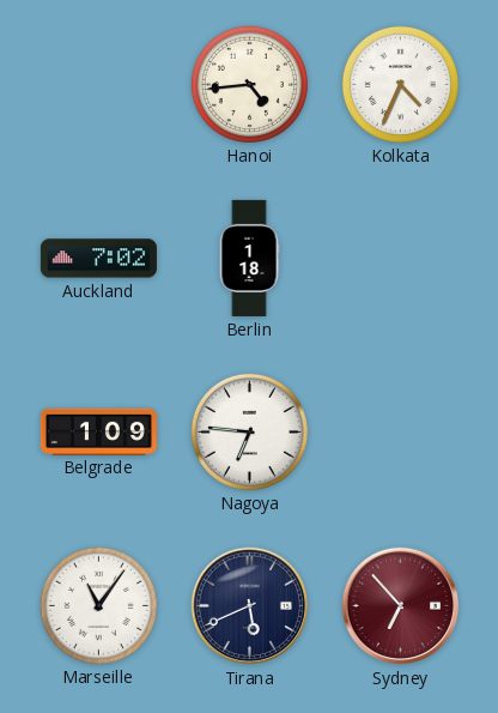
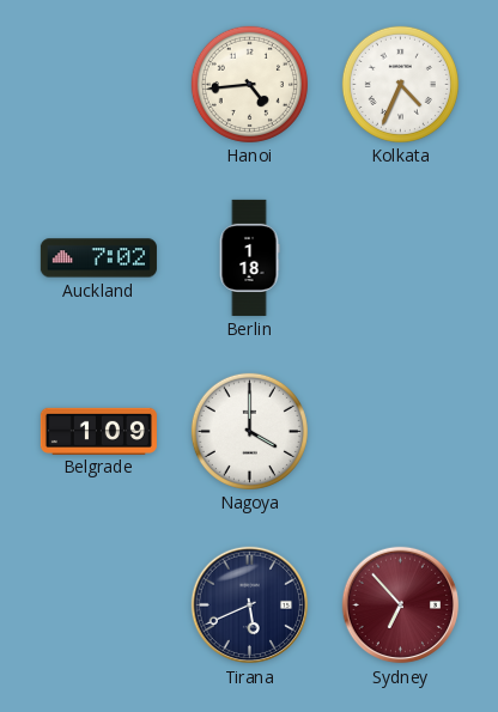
Nagoya: 6:46 -> 4:00
Marseille: 11:06 -> none
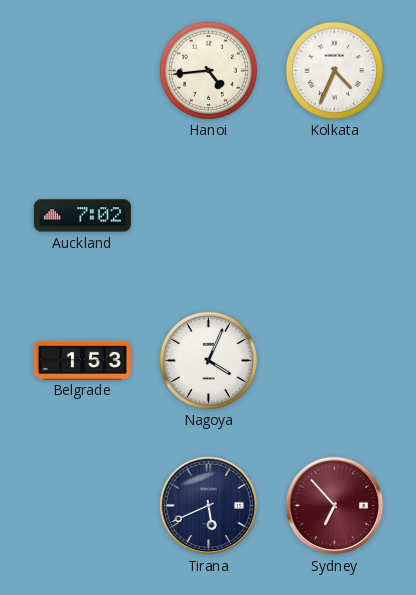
Berlin: 1:18 -> none
Belgrade: 1:09 -> 1:53
Nagoya: 4:00 -> 4:04
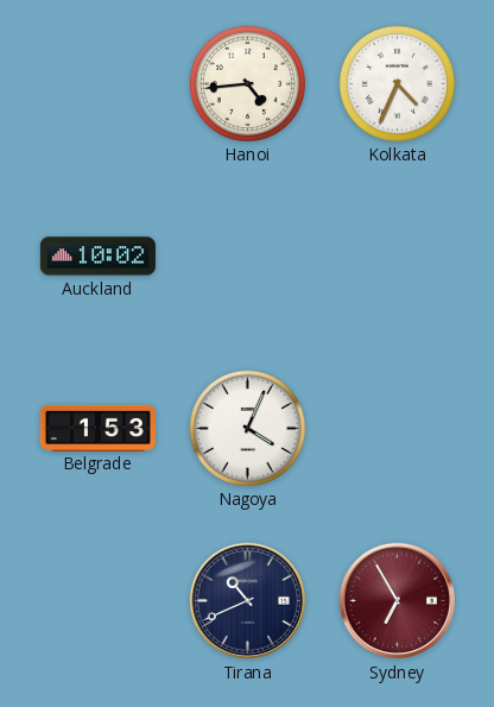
Auckland: 7:02 -> 10:02
Tirana: 5:41 -> 10:41
Sydney: 6:53 -> 6:55
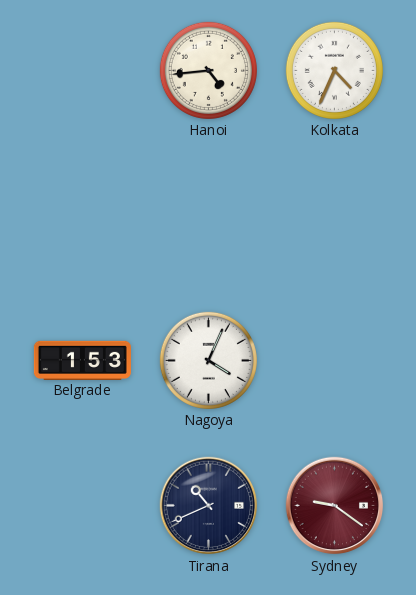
Auckland: 10:02 -> none
Sydney: 6:55 -> 9:21
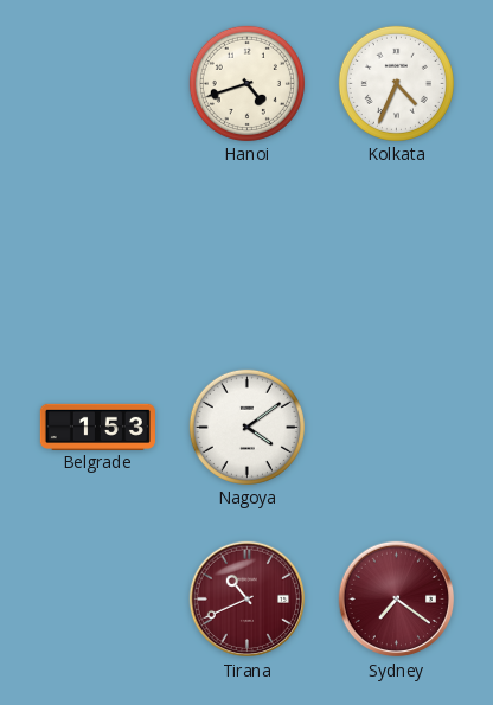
Hanoi: 4:44 -> 4:42
Nagoya: 4:04 -> 4:09
Tirana dial: navy -> burgundy
Sydney: 9:21 -> 7:21
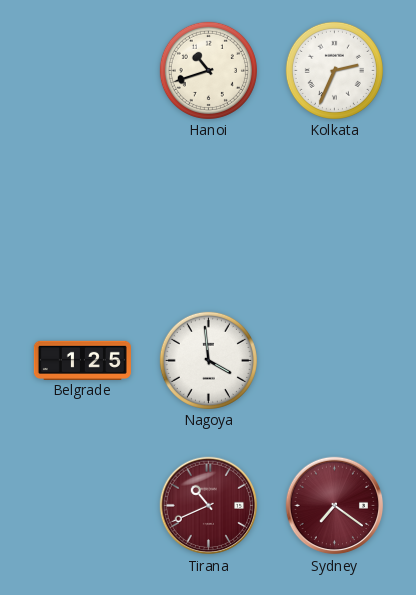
Hanoi: 4:42 -> 10:42
Kolkata: 4:34 -> 2:34
Belgrade: 1:53 -> 1:25
Nagoya: 4:09 -> 3:59
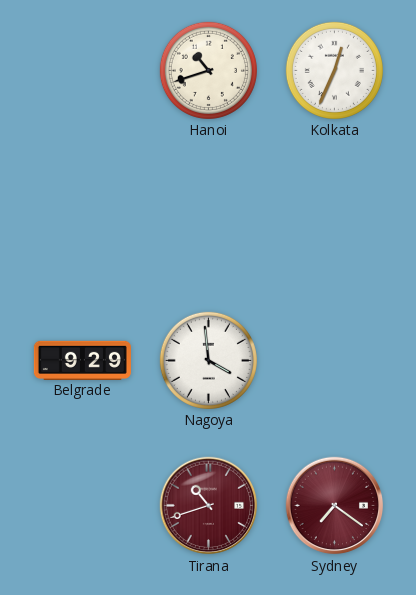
Kolkata: 2:34 -> 12:34
Belgrade: 1:25 -> 9:29
Tirana: 10:41 -> 10:42
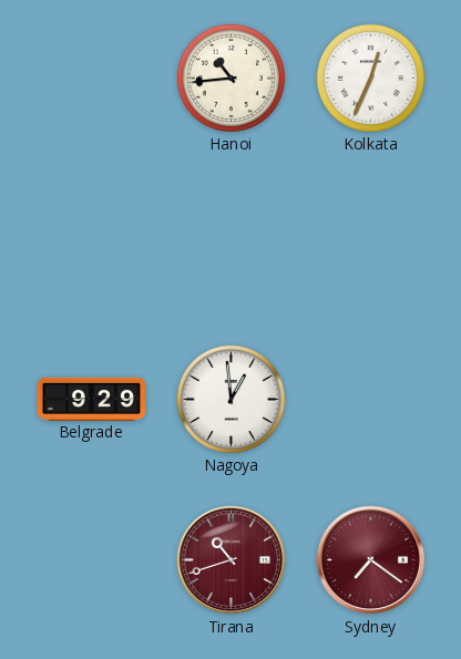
Hanoi: 10:42 -> 10:44
Nagoya: 3:59 -> 12:59
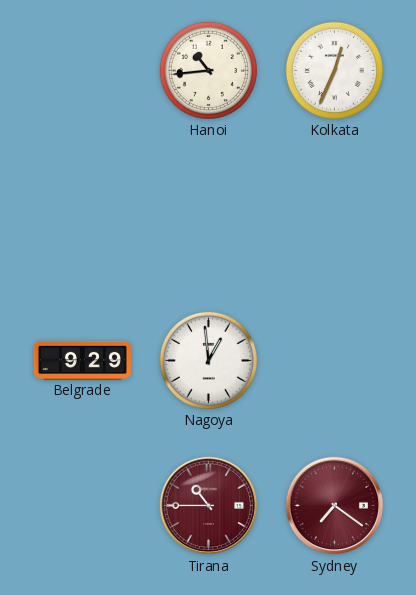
Tirana: 10:42 -> 10:45
